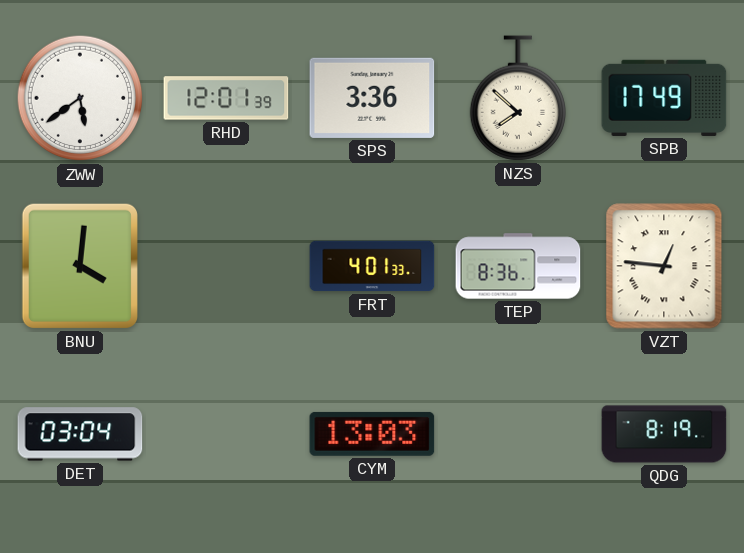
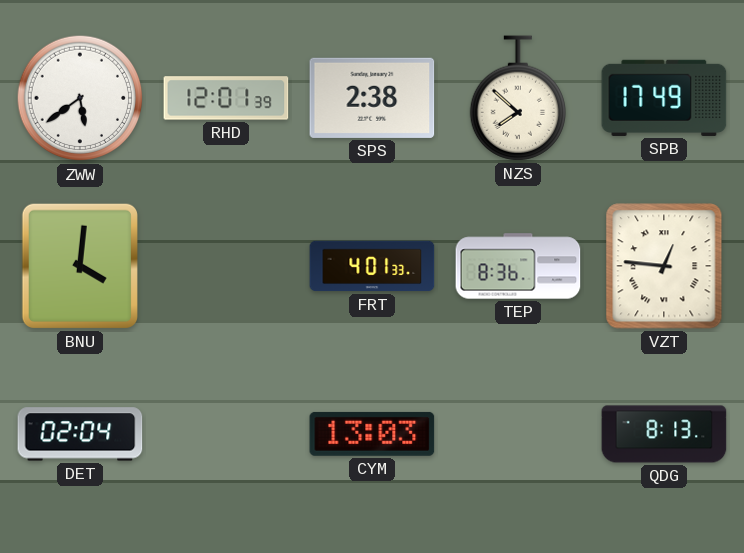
SPS: 3:36 -> 2:38
DET: 03:04 -> 02:04
QDG: 8:19 -> 8:13
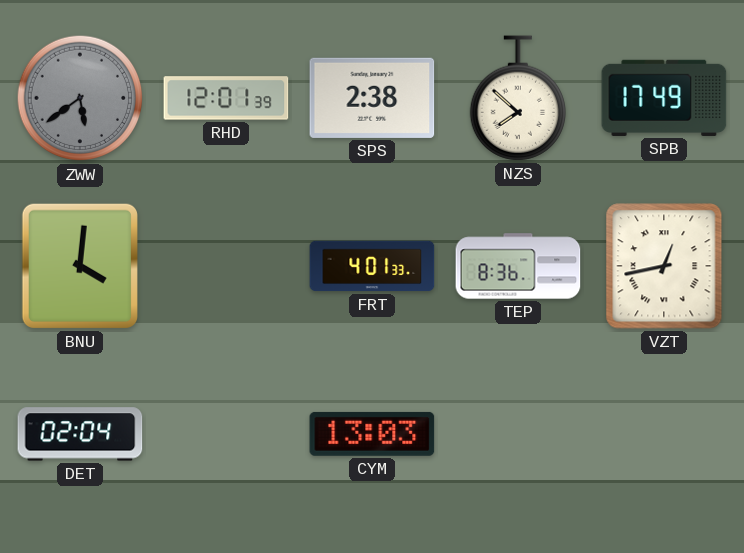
ZWW dial: white -> grey
VZT: 12:46 -> 12:43
QDG: 8:13 -> none
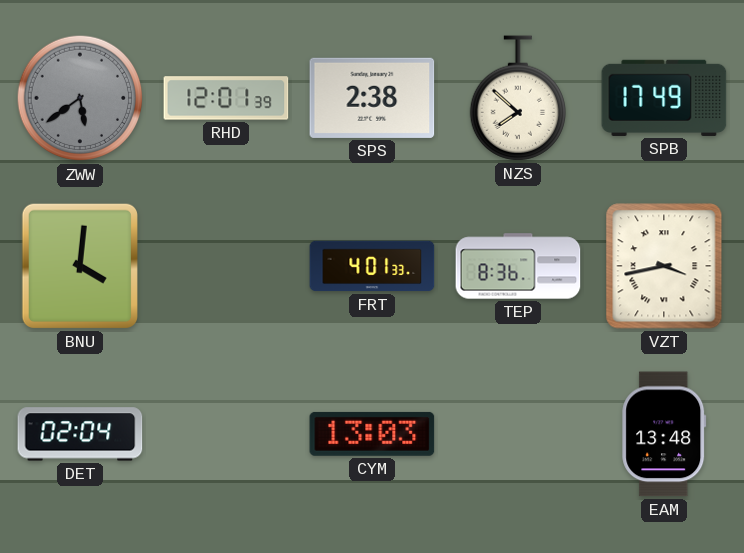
VZT: 12:43 -> 3:43
EAM: none -> 13:48
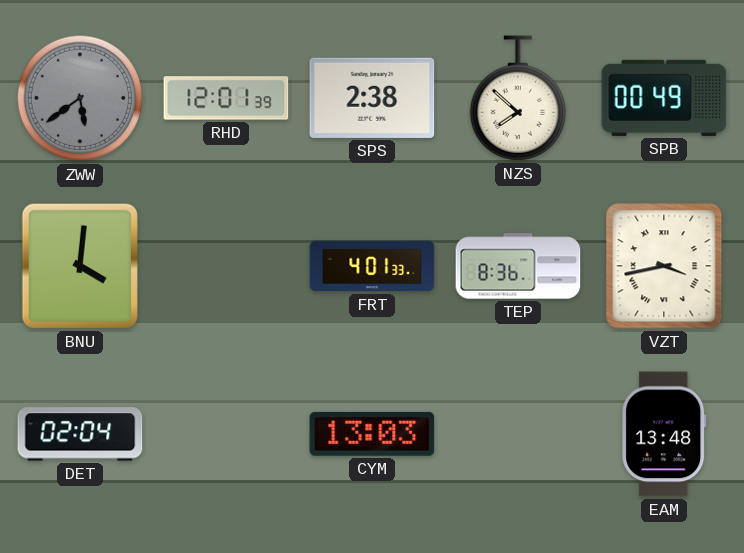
SPB: 17:49 -> 00:49
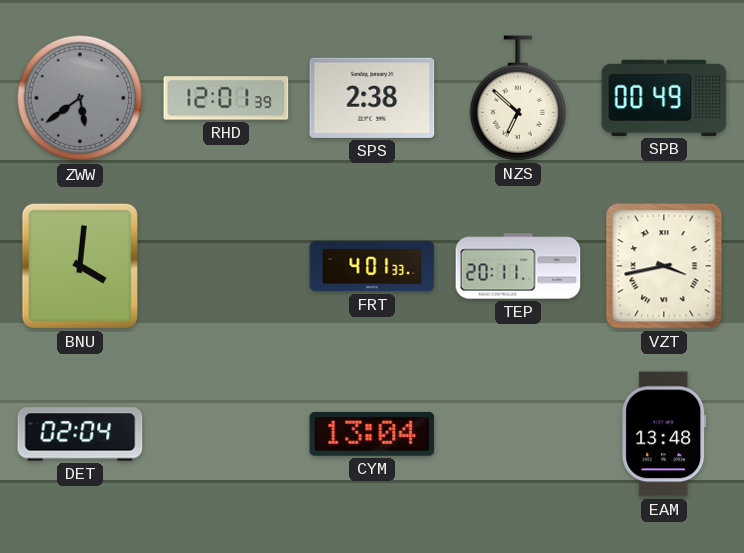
NZS: 7:52 -> 6:52
TEP: 8:36 -> 20:11
CYM: 13:03 -> 13:04
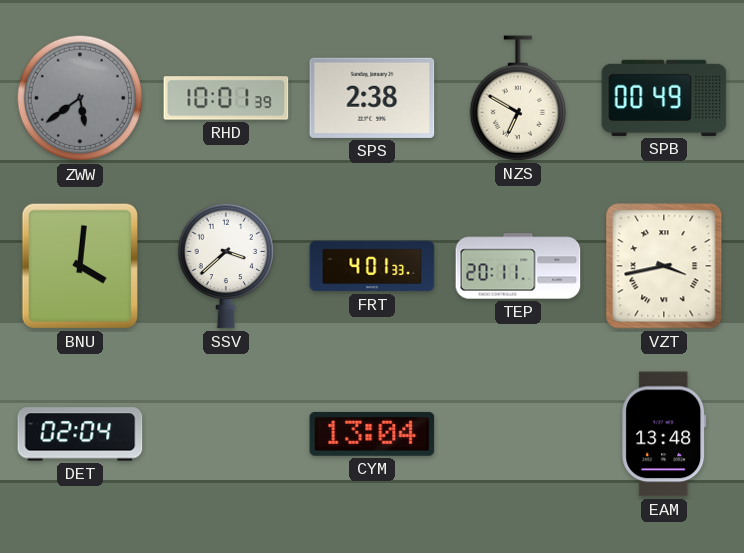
RHD: 12:01 -> 10:01
NZS: 6:52 -> 6:50
SSV: none -> 3:38
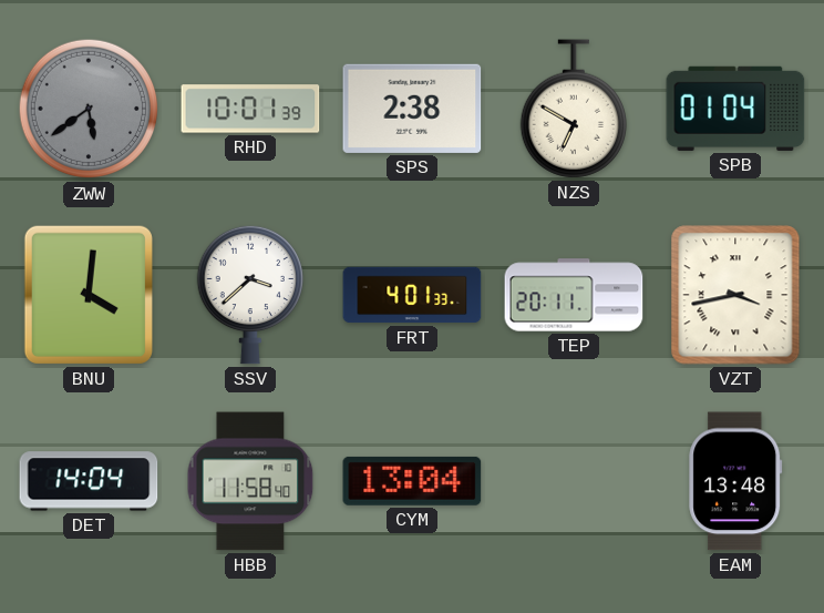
SPB: 00:49 -> 01:04
DET: 02:04 -> 14:04
HBB: none -> 11:58
